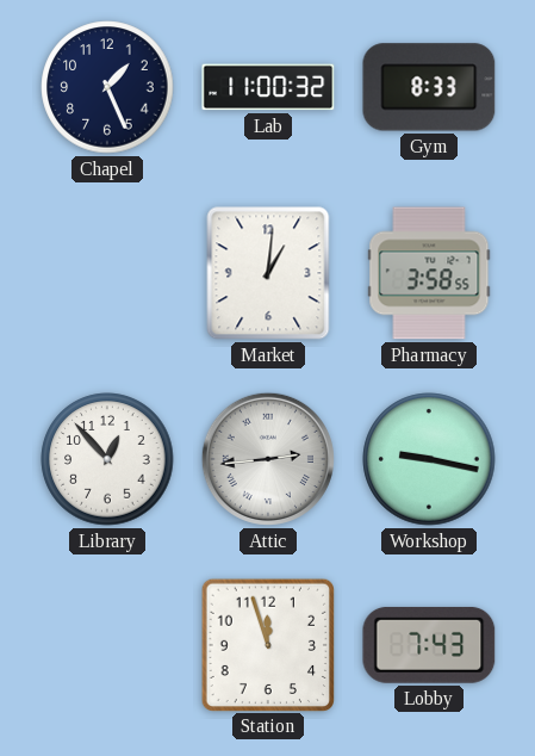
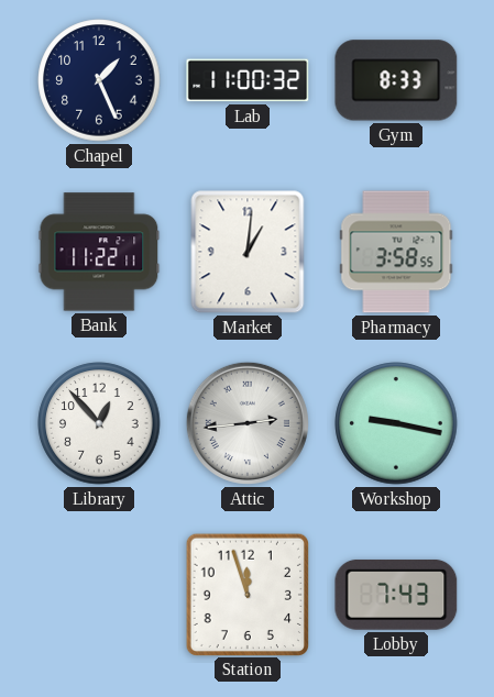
Bank: none -> 11:22
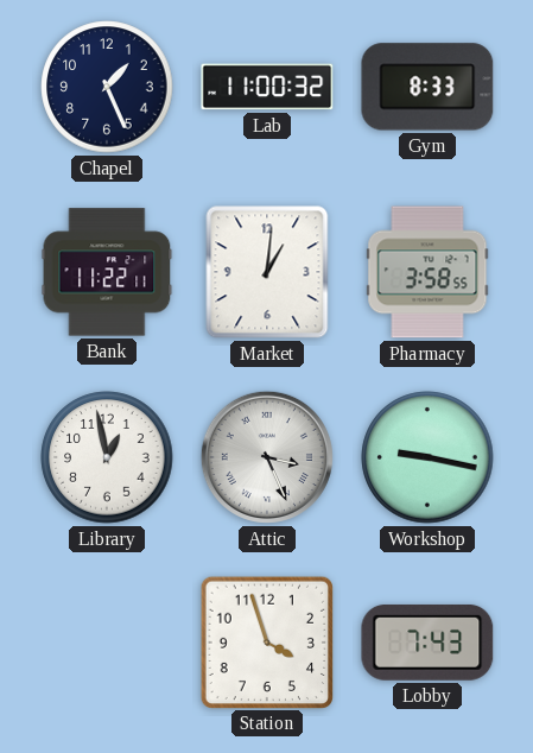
Library: 12:53 -> 12:58
Attic: 2:44 -> 3:26
Station: 11:57 -> 3:57
